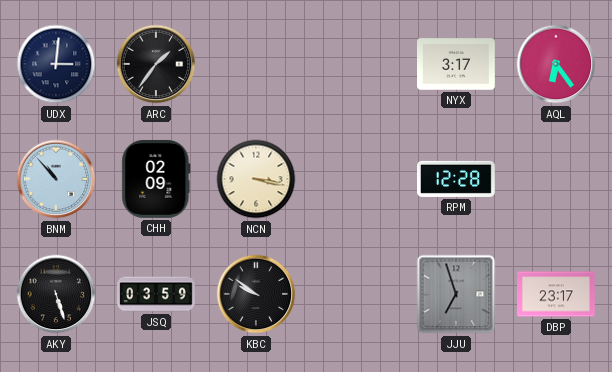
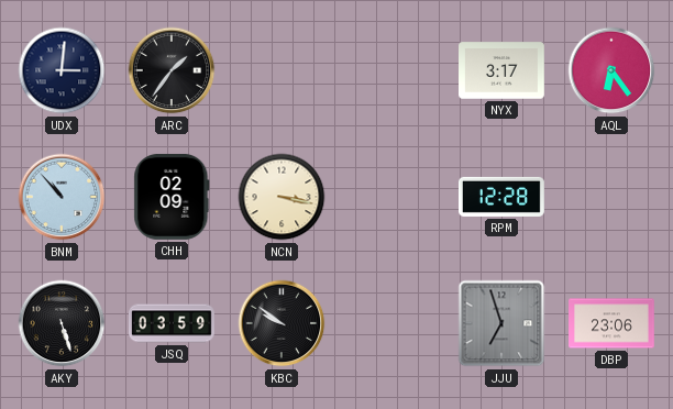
DBP: 23:17 -> 23:06
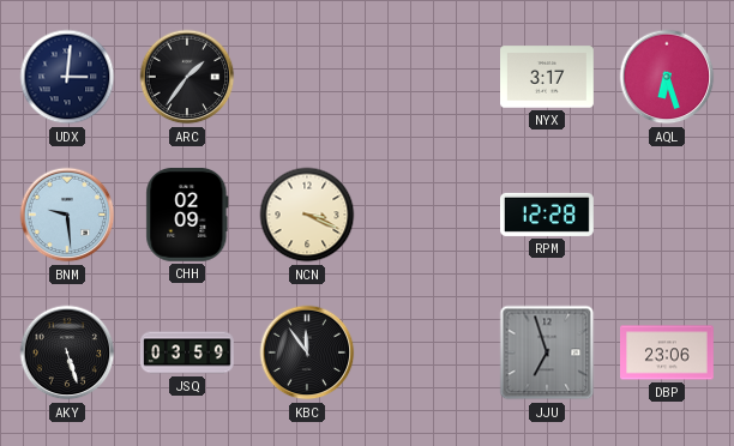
AQL: 6:24 -> 6:27
BNM: 10:53 -> 9:29
NCN: 3:17 -> 3:19
KBC: 9:51 -> 11:54
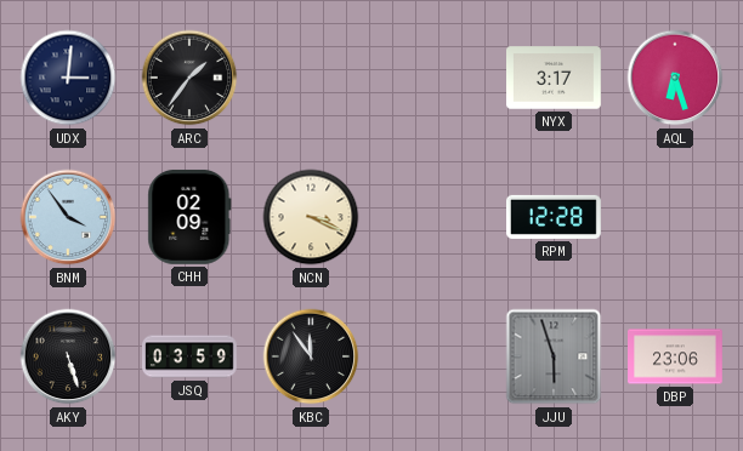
BNM: 9:29 -> 3:54
JJU: 6:57 -> 5:57
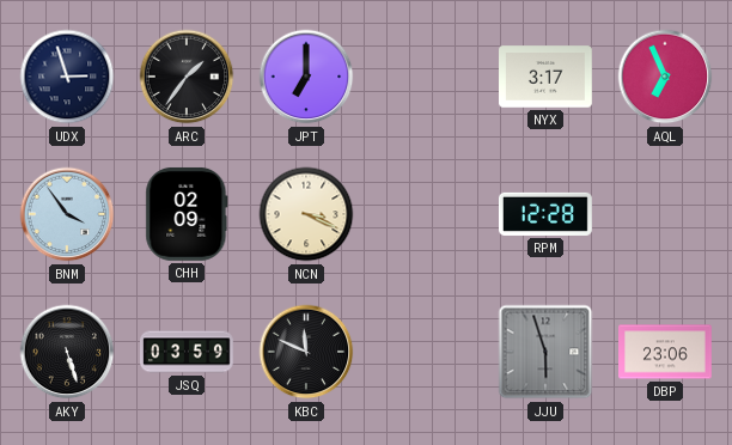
UDX: 3:01 -> 2:57
JPT: none -> 7:00
AQL: 6:27 -> 6:56
KBC: 11:54 -> 11:49
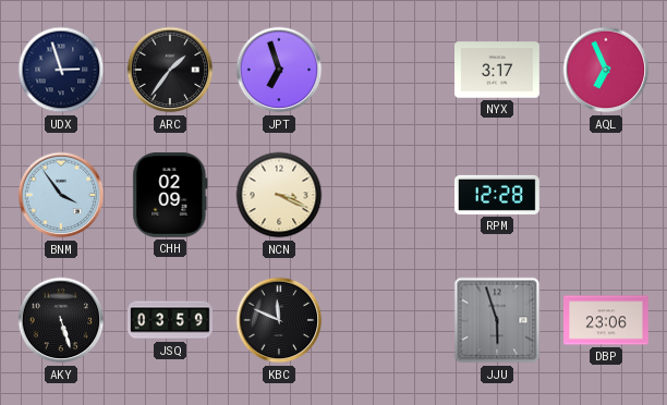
JPT: 7:00 -> 6:57
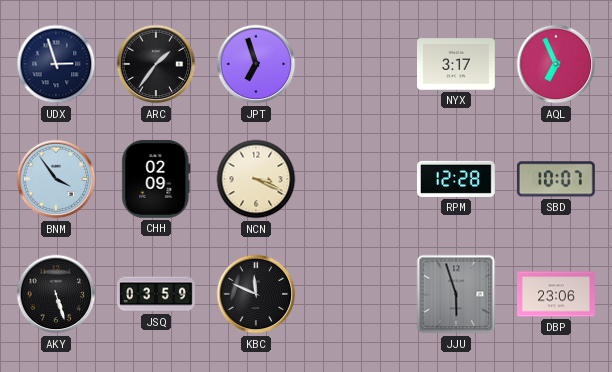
SBD: none -> 10:07
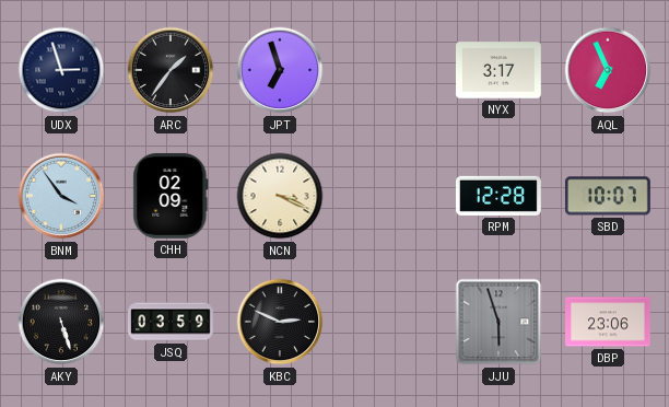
KBC: 11:49 -> 2:49
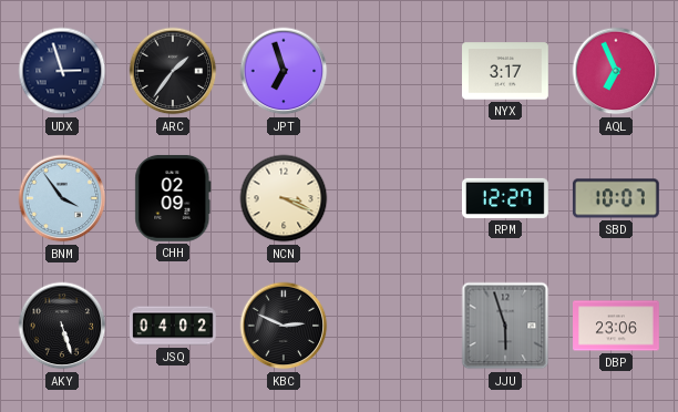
RPM: 12:28 -> 12:27
JSQ: 03:59 -> 04:02
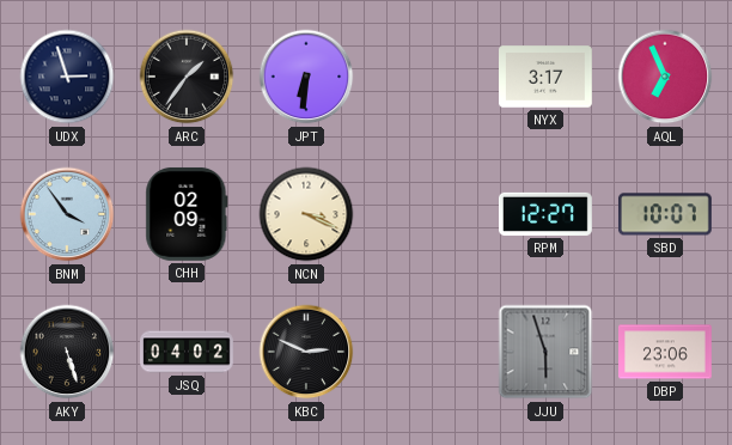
JPT: 6:57 -> 6:31
